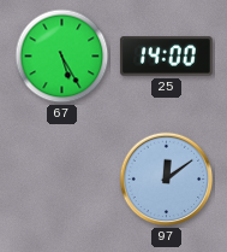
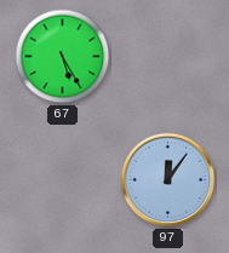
25: 14:00 -> none
97: 12:09 -> 12:06
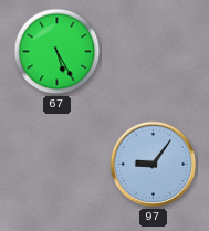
97: 12:06 -> 9:06
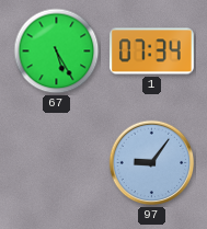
1: none -> 07:34
